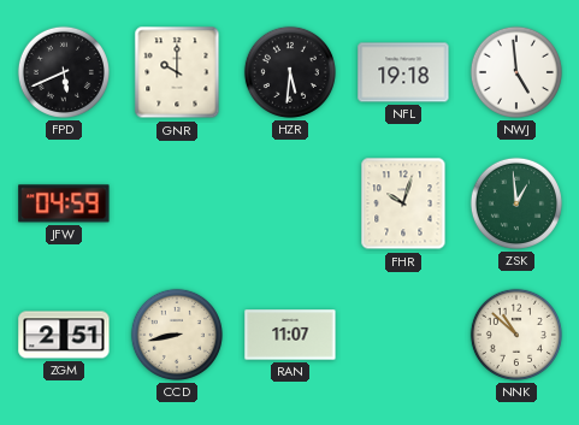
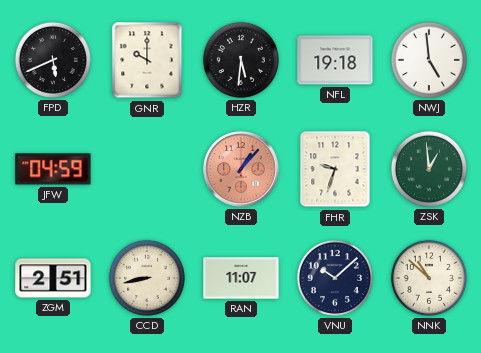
NZB: none -> 1:07
FHR: 10:03 -> 9:33
VNU: none -> 10:08
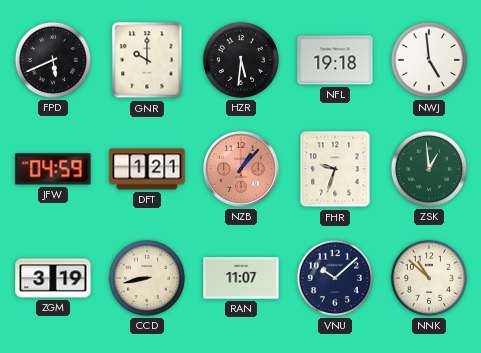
DFT: none -> 1:21
ZGM: 2:51 -> 3:19
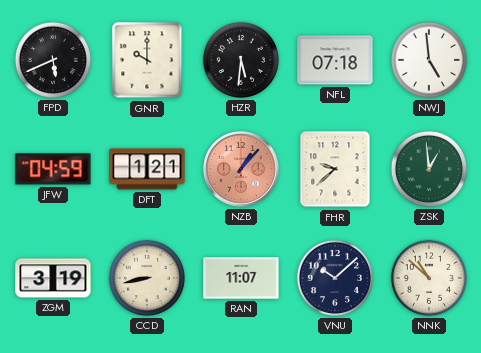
NFL: 19:18 -> 07:18
FHR: 9:33 -> 9:38
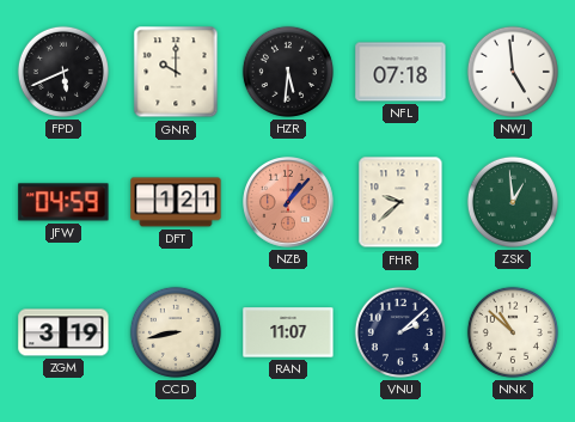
VNU: 10:08 -> 2:08
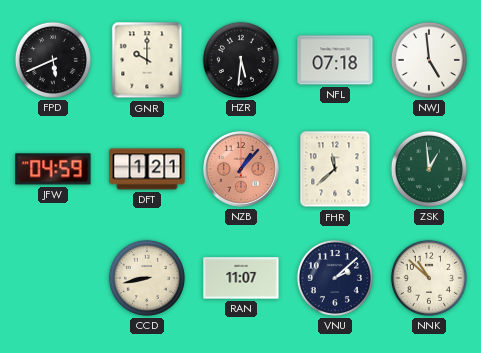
FHR: 9:38 -> 11:38
ZGM: 3:19 -> none
